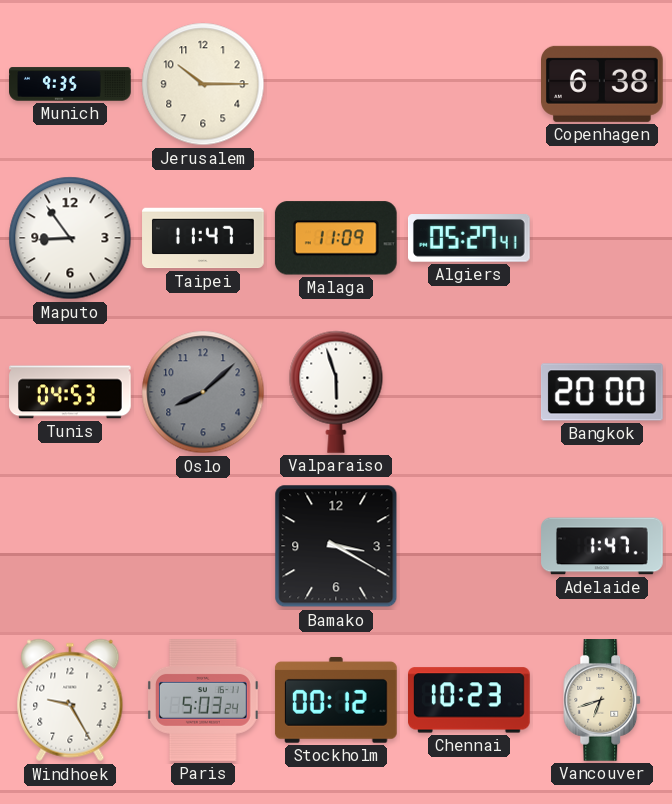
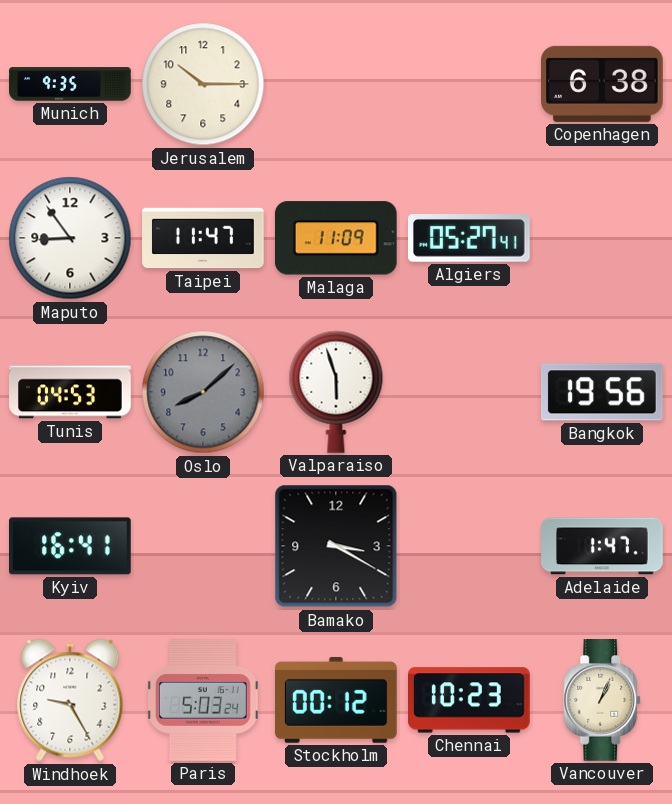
Bangkok: 20:00 -> 19:56
Kyiv: none -> 16:41
Vancouver: 6:42 -> 1:04
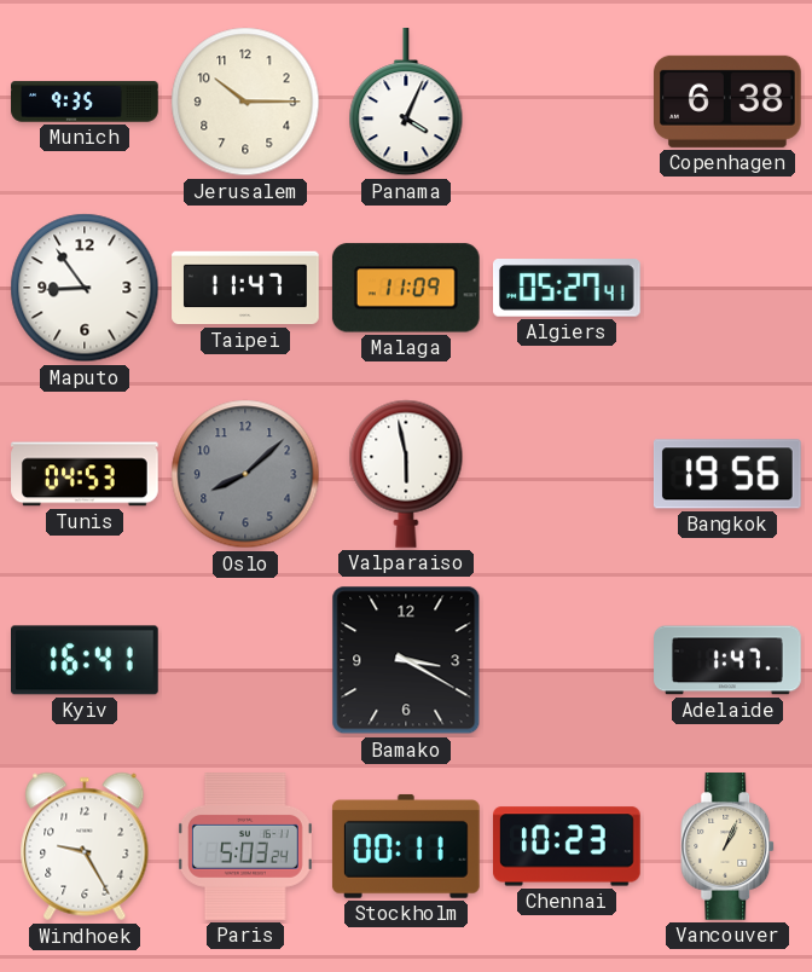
Panama: none -> 4:04
Valparaiso: 5:57 -> 5:58
Stockholm: 00:12 -> 00:11
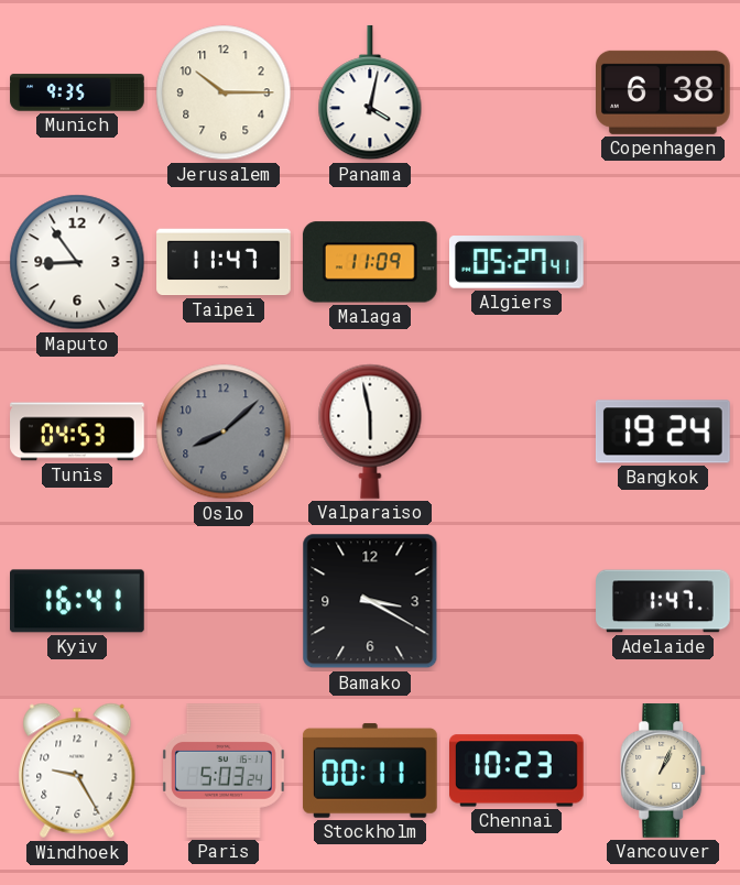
Panama: 4:04 -> 4:02
Bangkok: 19:56 -> 19:24
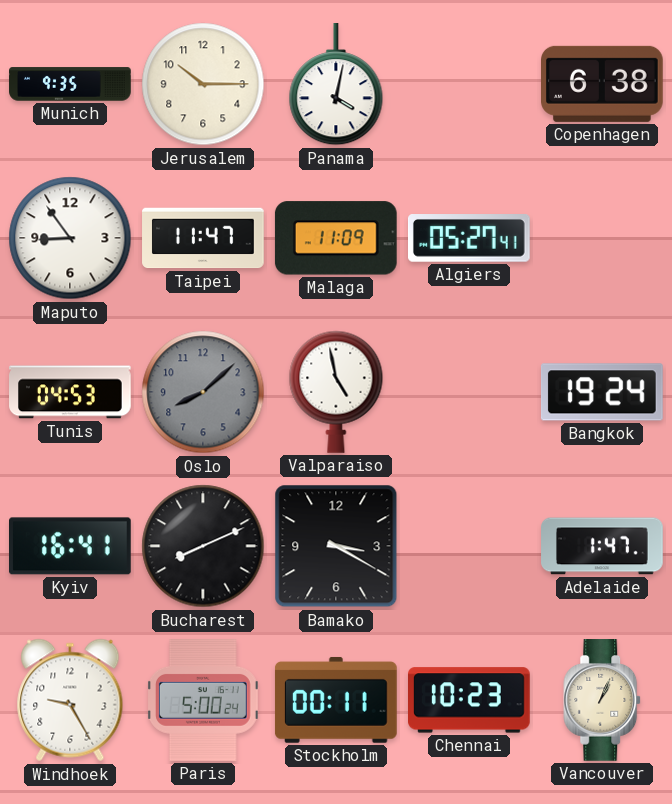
Valparaiso: 5:58 -> 4:58
Bucharest: none -> 8:11
Paris: 5:03 -> 5:00
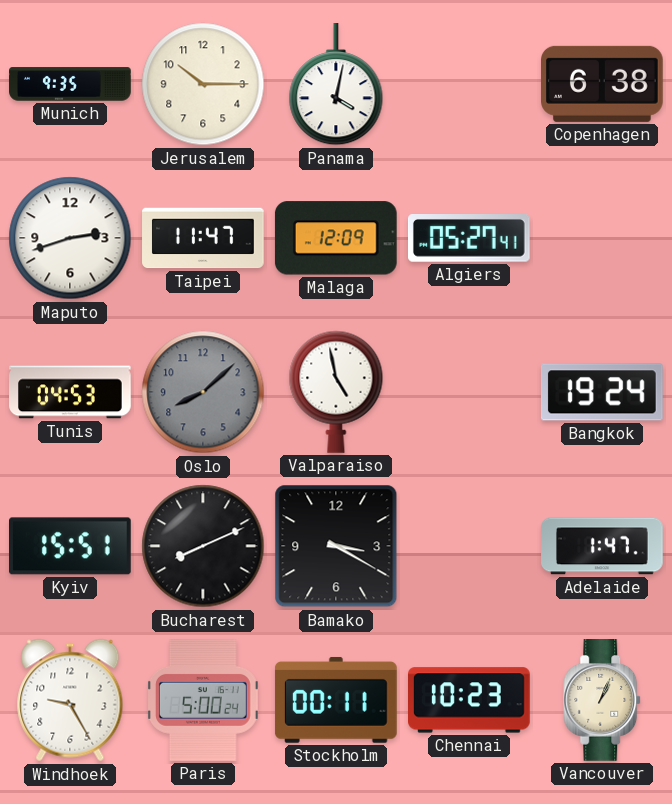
Maputo: 8:54 -> 2:42
Malaga: 11:09 -> 12:09
Kyiv: 16:41 -> 15:51
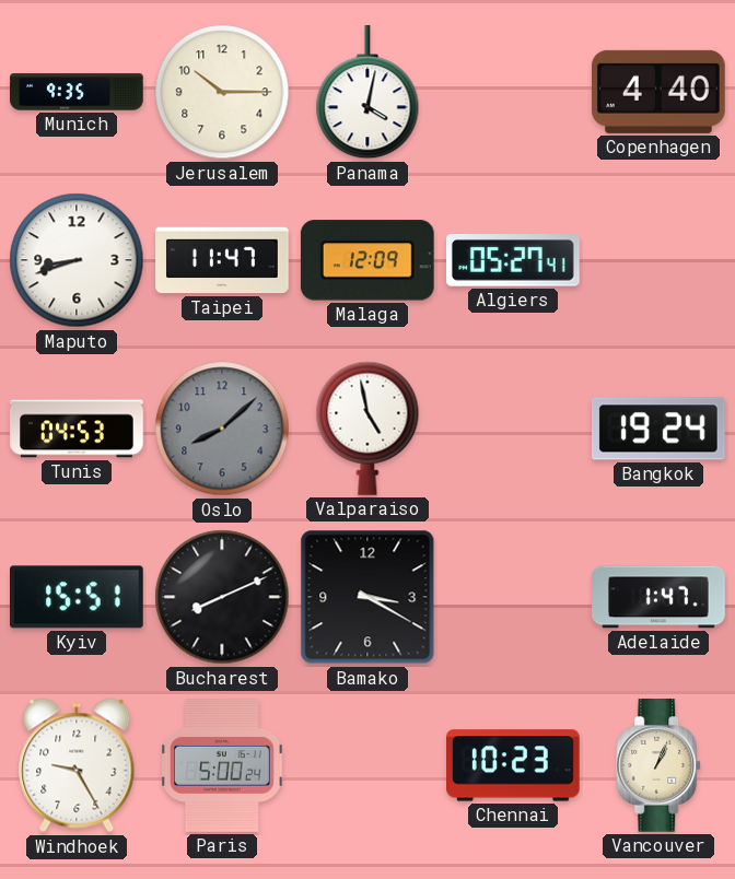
Copenhagen: 6:38 -> 4:40
Maputo: 2:42 -> 8:42
Stockholm: 00:11 -> none
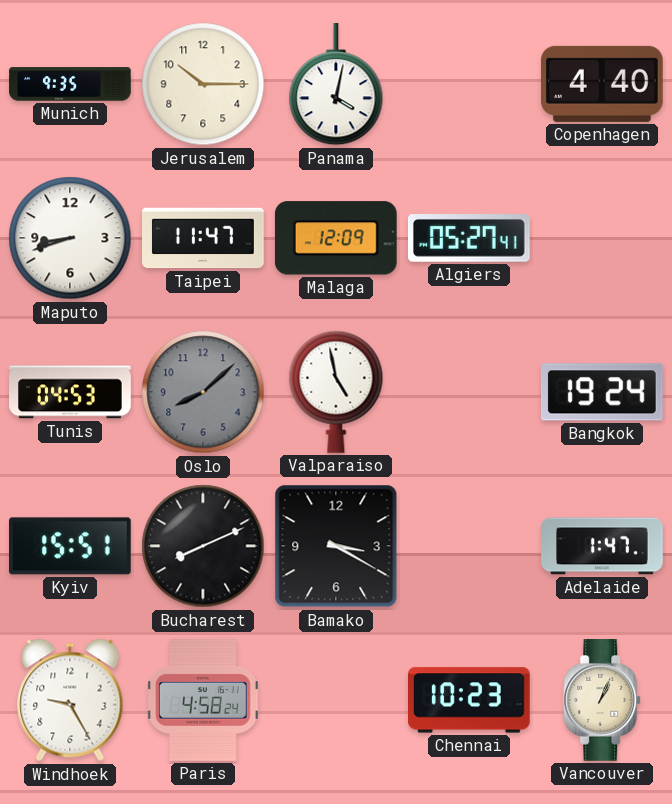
Paris: 5:00 -> 4:58
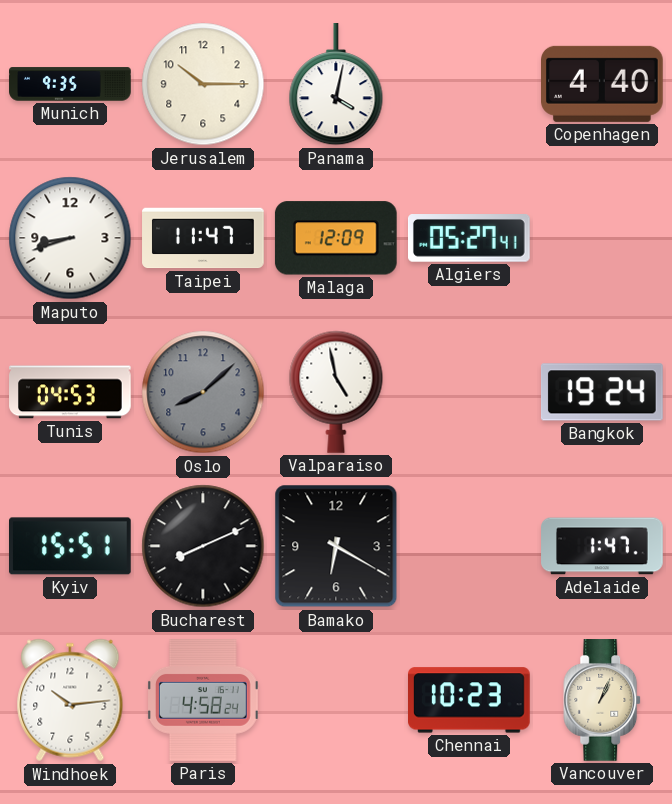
Bamako: 3:20 -> 6:20
Windhoek: 9:25 -> 10:14
